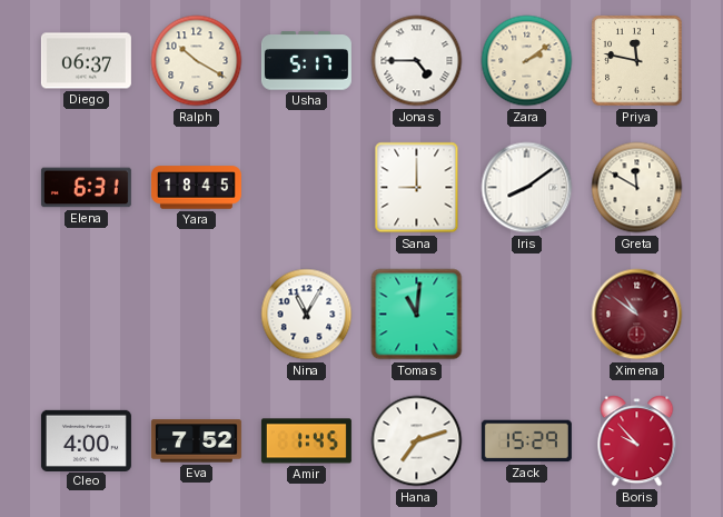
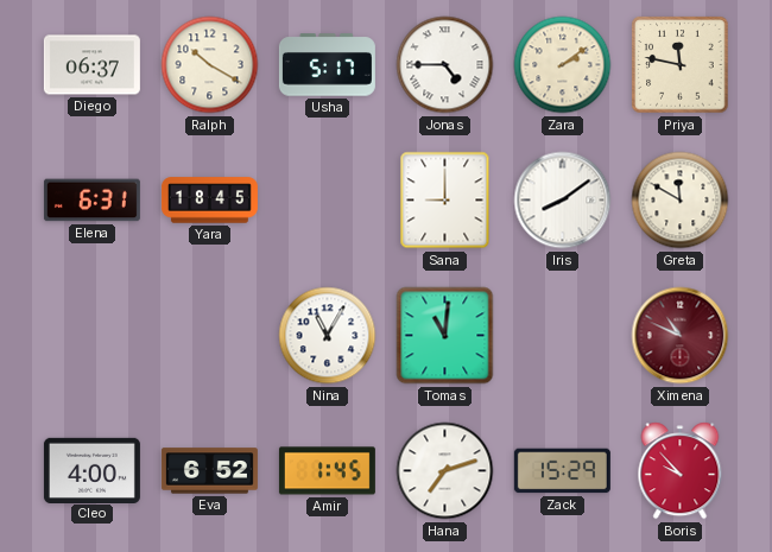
Ximena: 10:51 -> 10:49
Eva: 7:52 -> 6:52
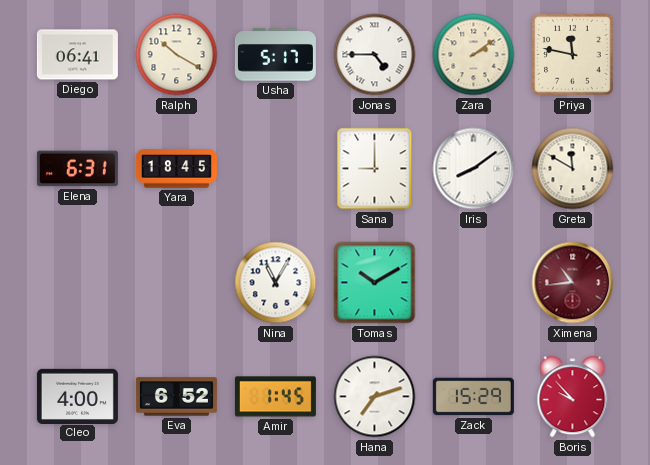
Diego: 06:37 -> 06:41
Tomas: 11:01 -> 10:10
Ximena: 10:49 -> 10:44
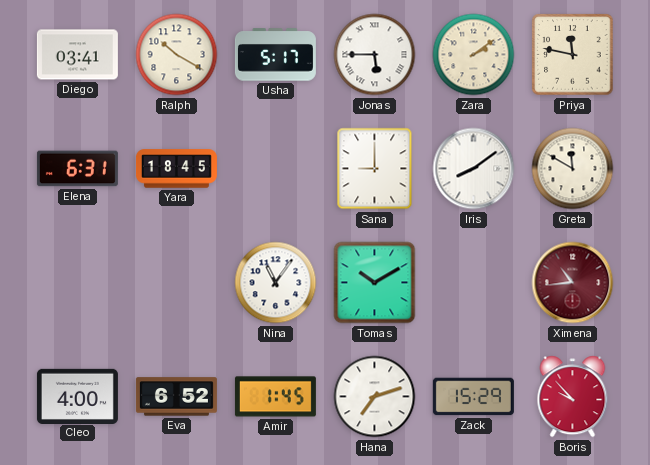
Diego: 06:41 -> 03:41
Jonas: 4:45 -> 5:45
Nina: 11:05 -> 11:06
